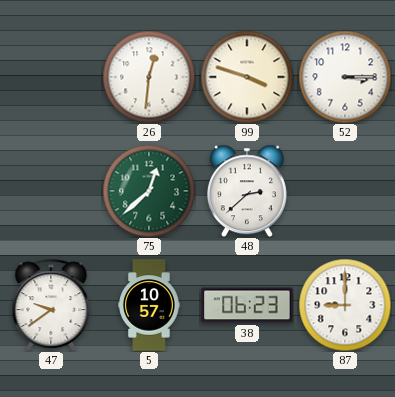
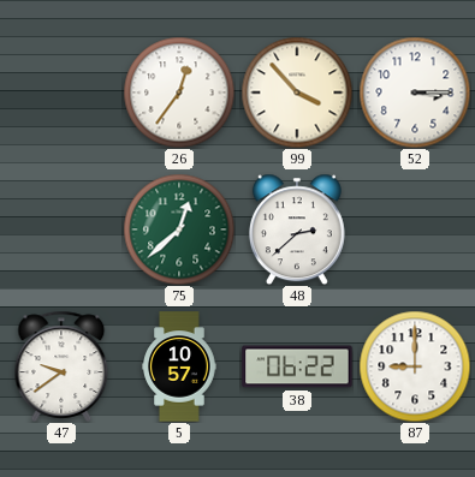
26: 12:31 -> 12:36
99: 3:48 -> 3:53
38: 06:23 -> 06:22
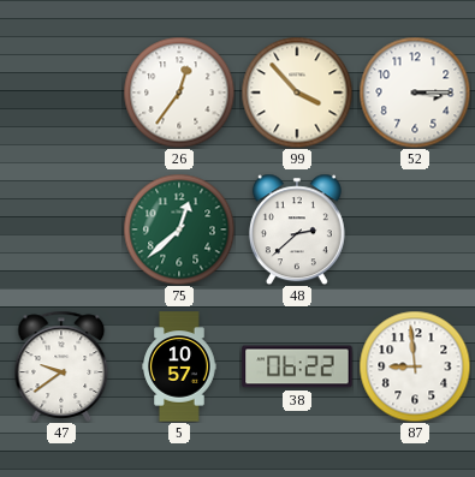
87: 9:00 -> 8:59
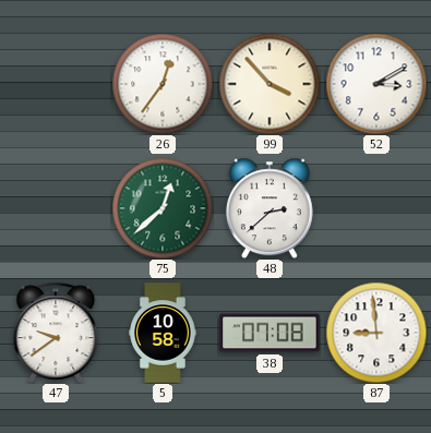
52: 3:15 -> 3:10
5: 10:57 -> 10:58
38: 06:22 -> 07:08
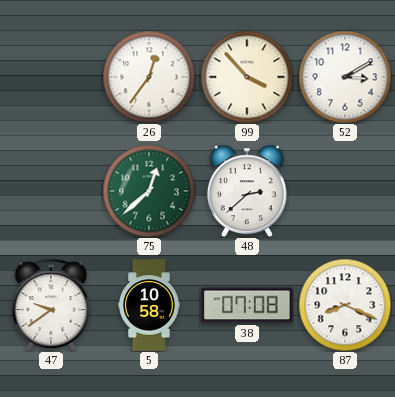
87: 8:59 -> 8:19
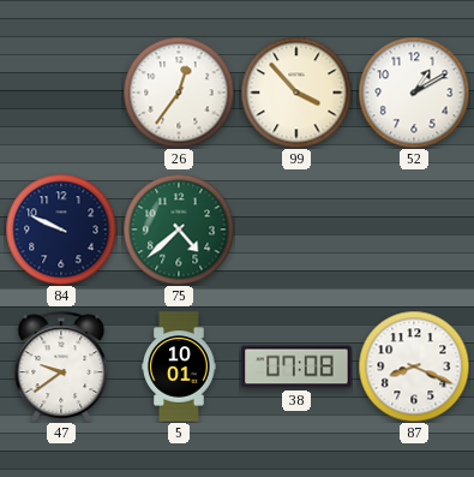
52: 3:10 -> 1:10
84: none -> 9:49
75: 12:38 -> 4:38
48: 2:38 -> none
5: 10:58 -> 10:01
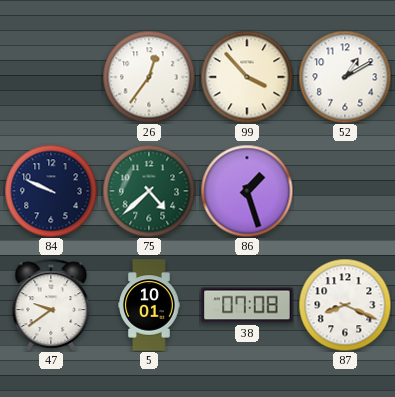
86: none -> 1:27
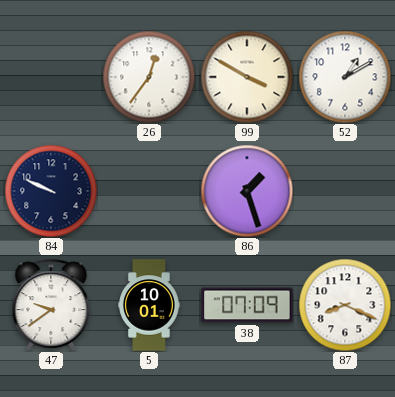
99: 3:53 -> 3:50
75: 4:38 -> none
38: 07:08 -> 07:09
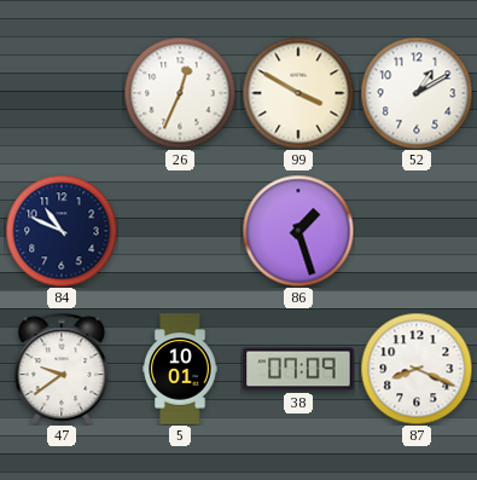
26: 12:36 -> 12:34
84: 9:49 -> 10:49
